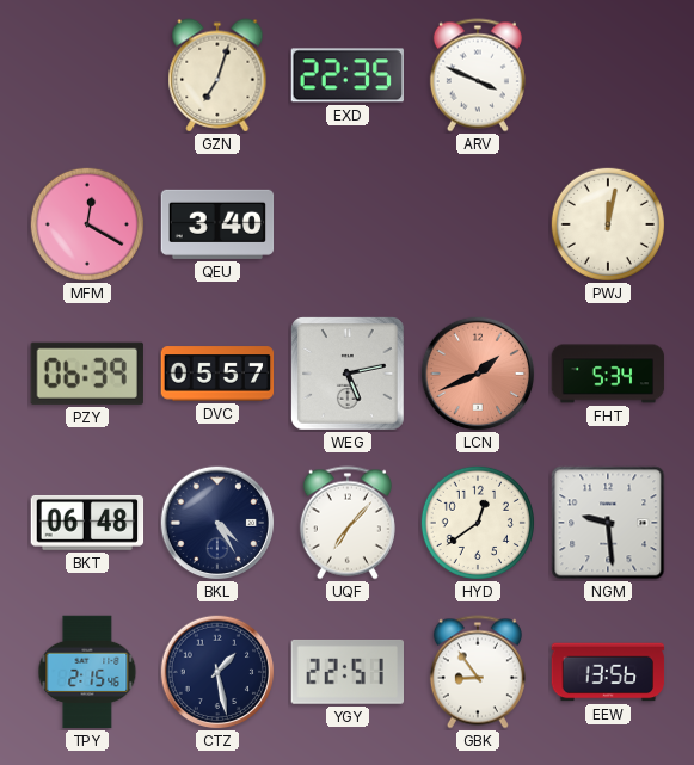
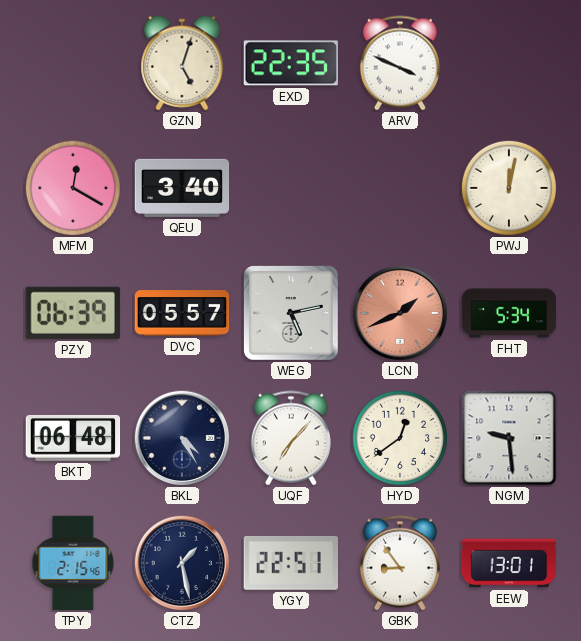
GZN: 7:03 -> 5:03
EEW: 13:56 -> 13:01
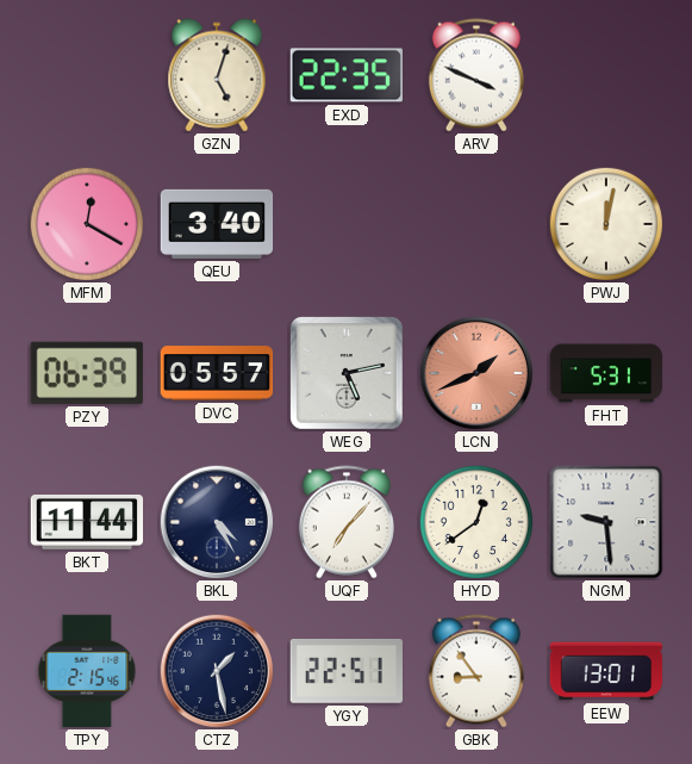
FHT: 5:34 -> 5:31
BKT: 06:48 -> 11:44
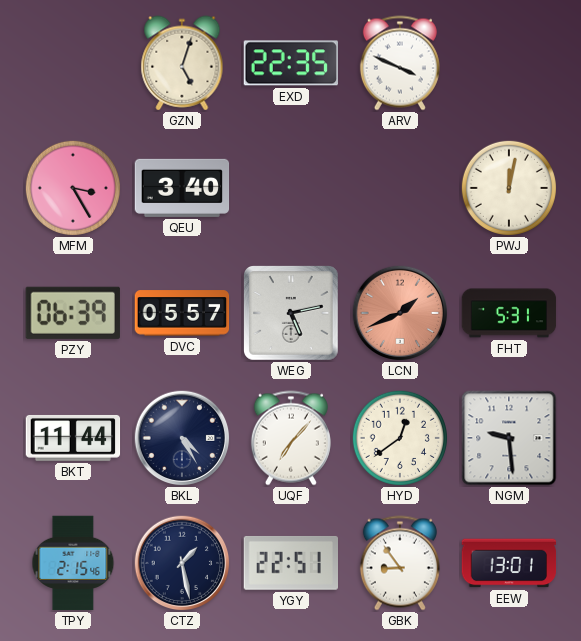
MFM: 12:20 -> 3:25
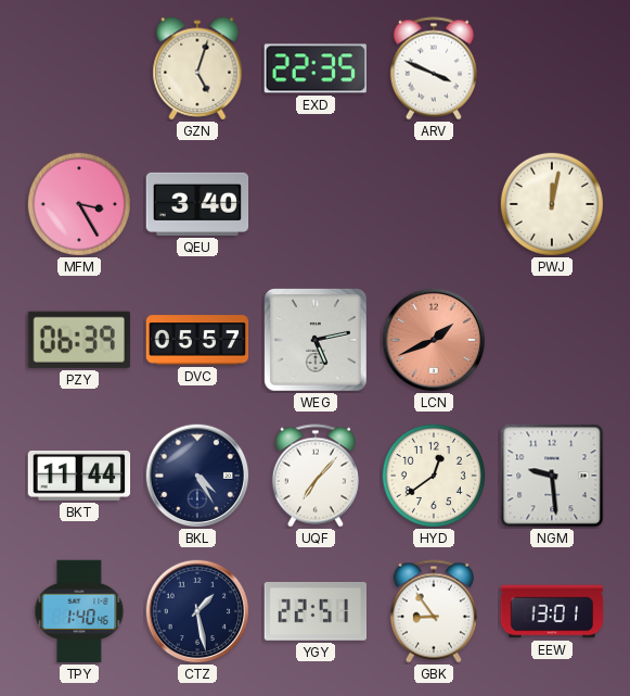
FHT: 5:31 -> none
TPY: 2:15 -> 1:40
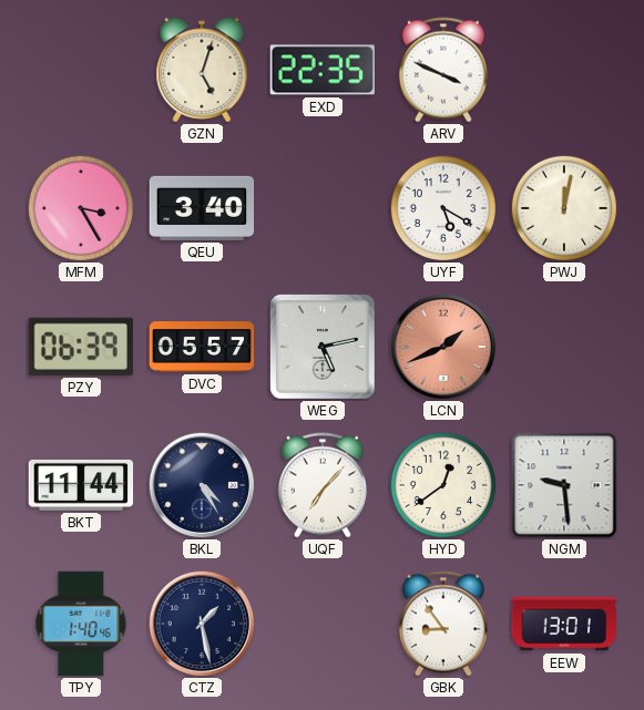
UYF: none -> 5:20
YGY: 22:51 -> none
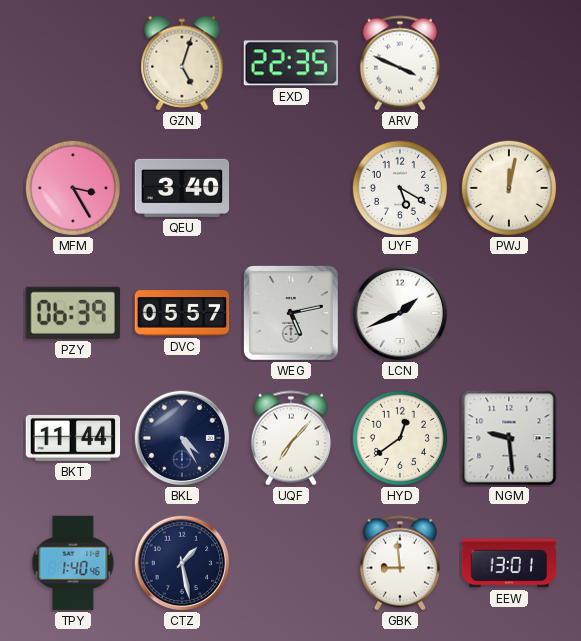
LCN dial: salmon -> white
GBK: 8:54 -> 8:59
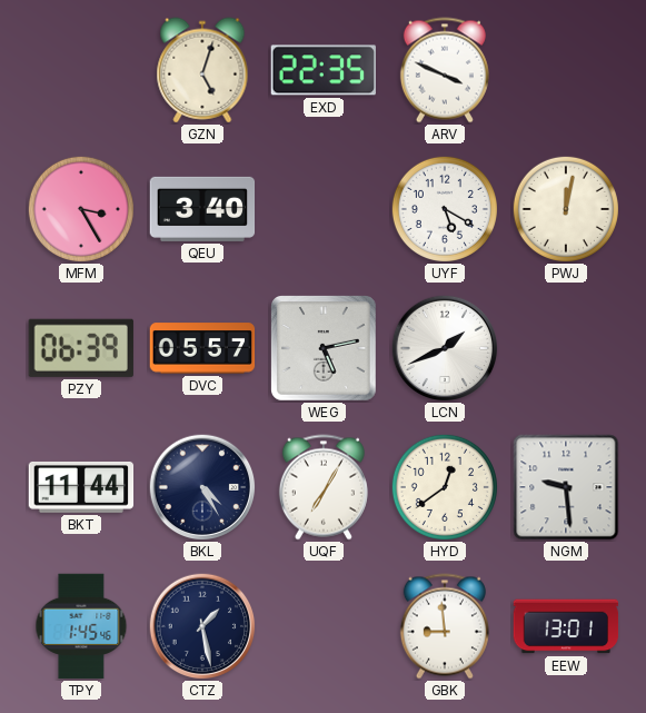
UQF: 7:07 -> 7:05
TPY: 1:40 -> 1:45
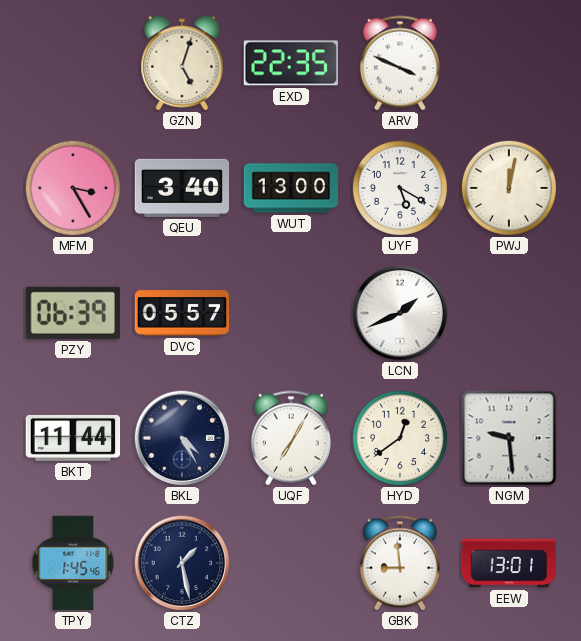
WUT: none -> 13:00
WEG: 5:13 -> none
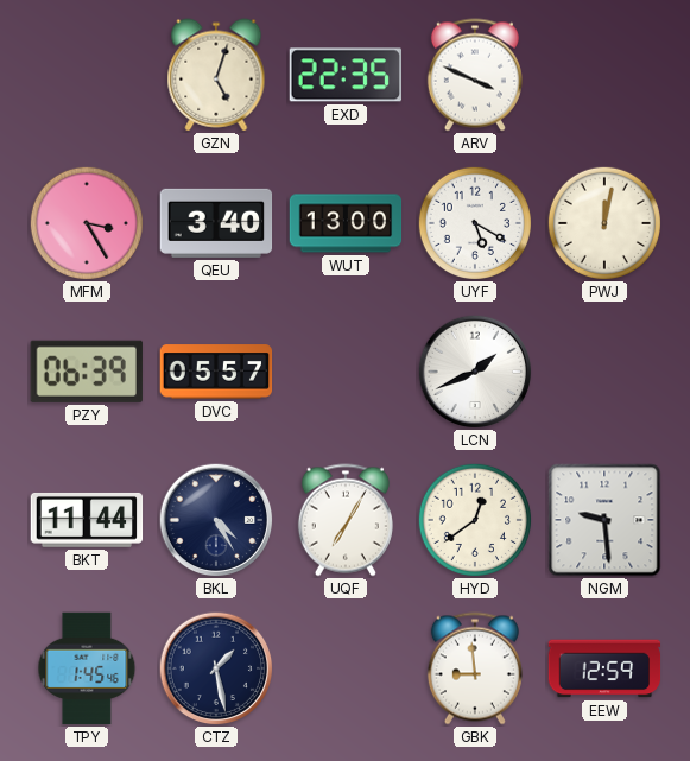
EEW: 13:01 -> 12:59
